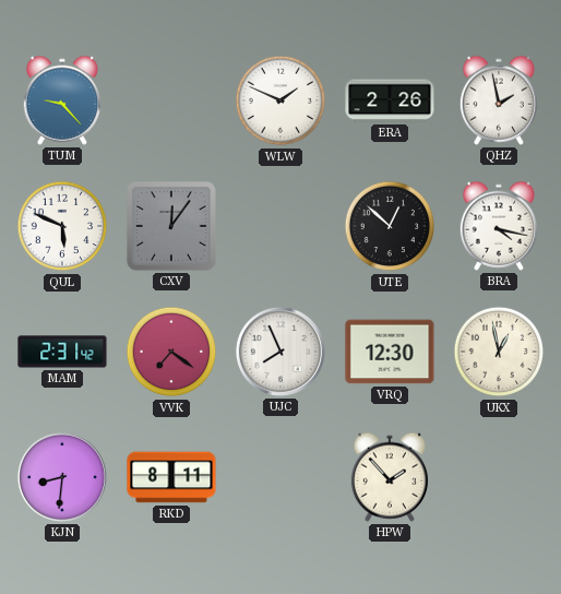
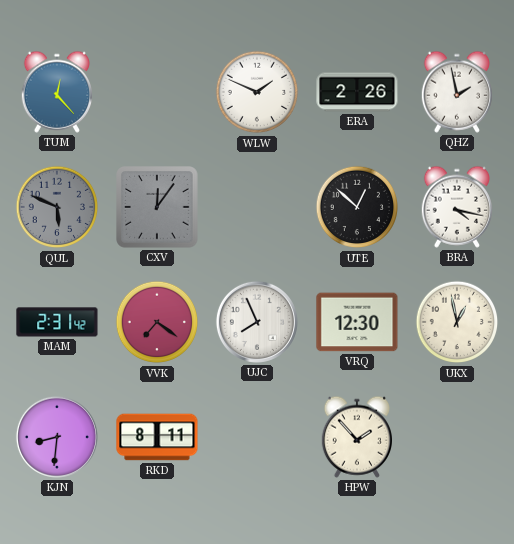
TUM: 9:23 -> 12:23
QUL dial: white -> grey
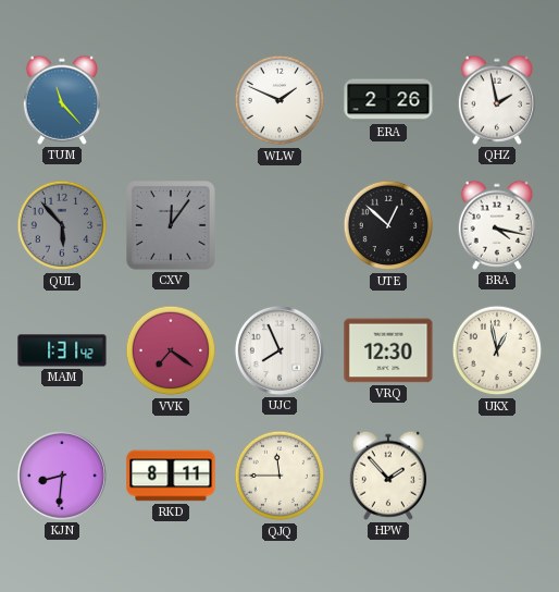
TUM: 12:23 -> 11:23
QUL: 5:49 -> 5:53
MAM: 2:31 -> 1:31
QJQ: none -> 11:45
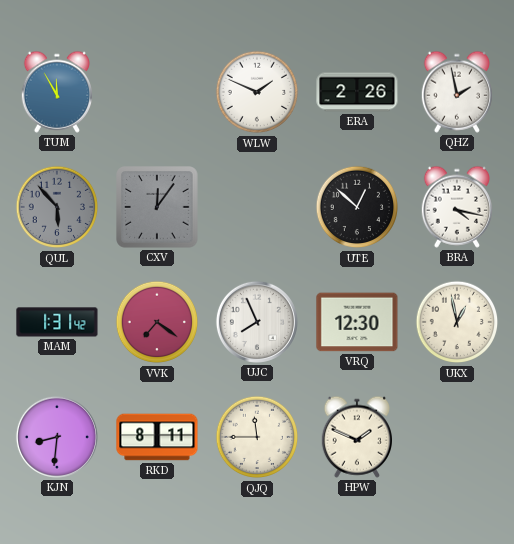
TUM: 11:23 -> 11:55
HPW: 1:53 -> 1:49
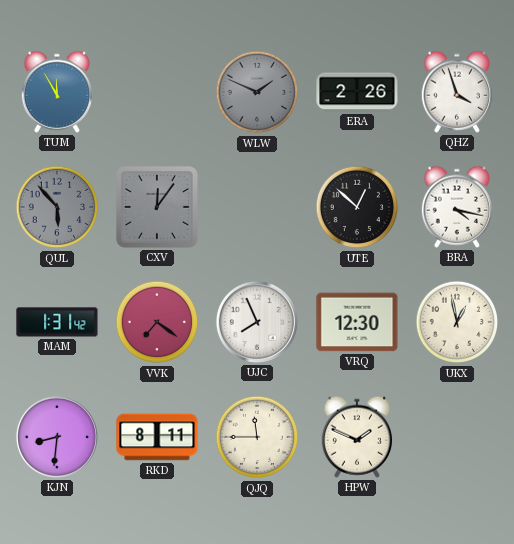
WLW dial: white -> grey
QHZ: 1:58 -> 3:57
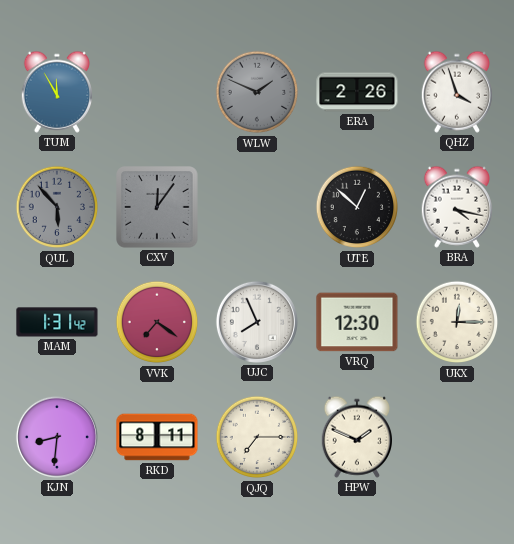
UKX: 12:58 -> 12:15
QJQ: 11:45 -> 7:15
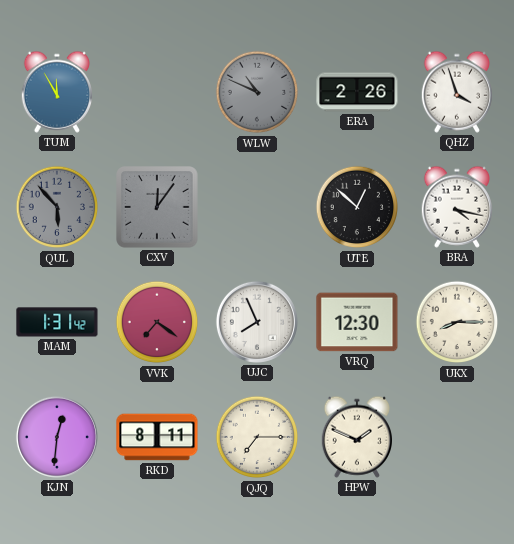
WLW: 1:49 -> 10:49
UKX: 12:15 -> 8:15
KJN: 8:31 -> 12:31
